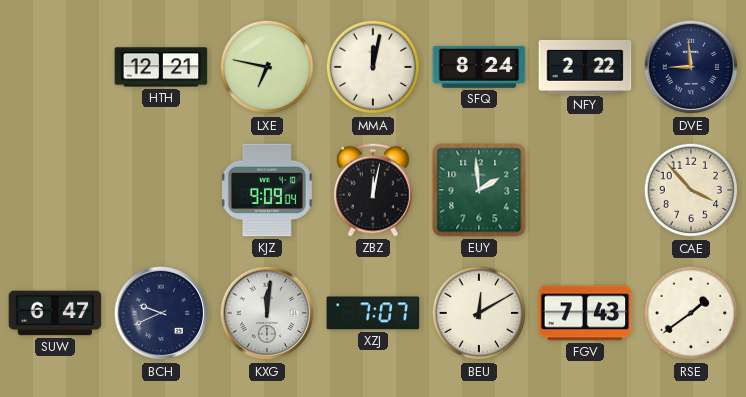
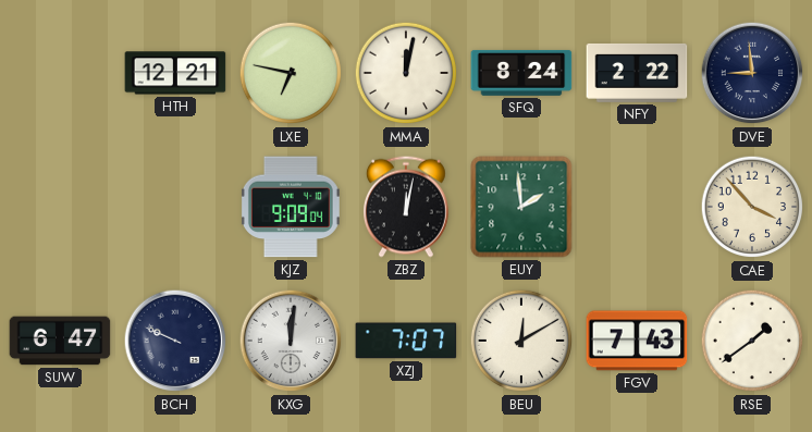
BCH: 9:41 -> 9:49
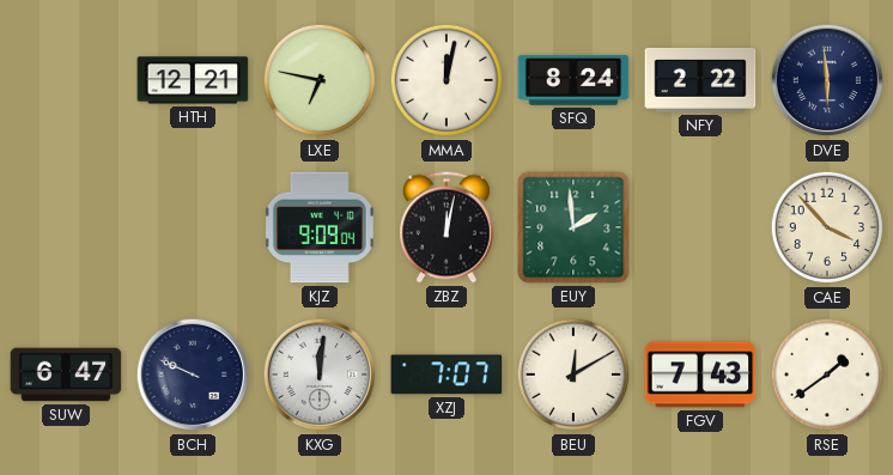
DVE: 8:59 -> 5:59
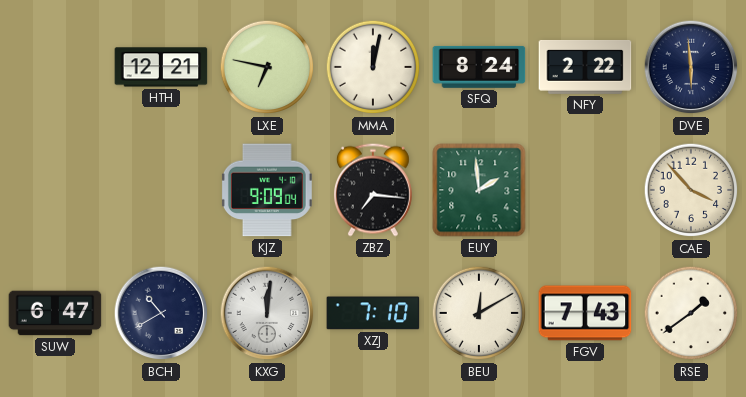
ZBZ: 12:02 -> 7:16
BCH: 9:49 -> 10:40
XZJ: 7:07 -> 7:10
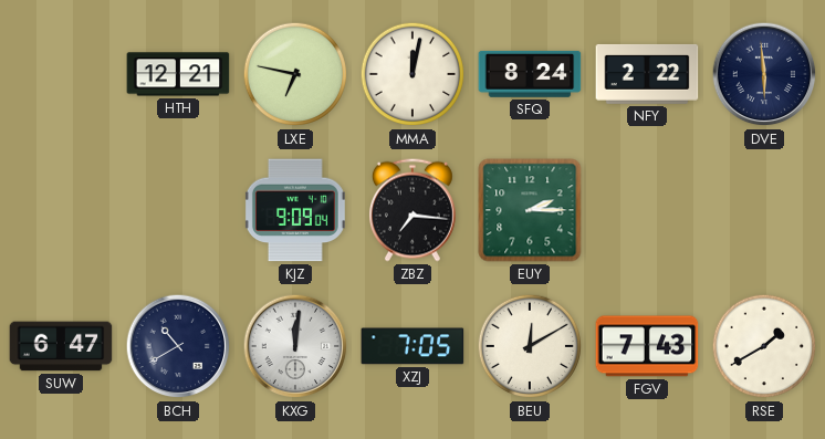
EUY: 1:59 -> 2:15
CAE: 3:53 -> none
XZJ: 7:10 -> 7:05
RSE: 1:39 -> 1:40
